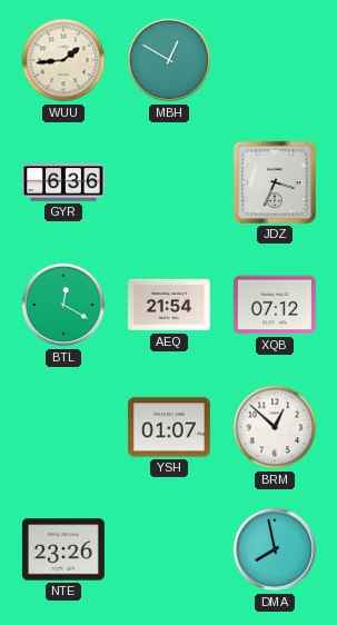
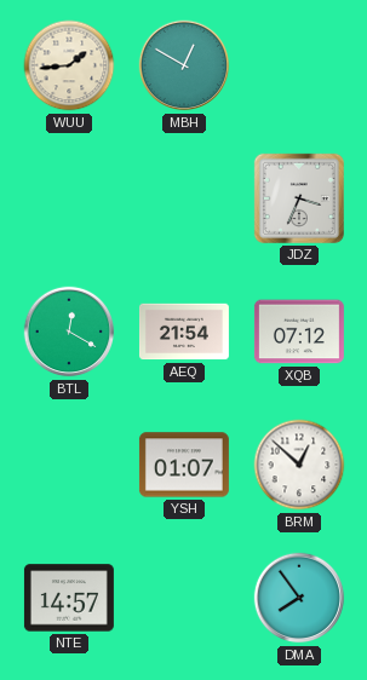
GYR: 6:36 -> none
NTE: 23:26 -> 14:57
DMA: 7:58 -> 7:54
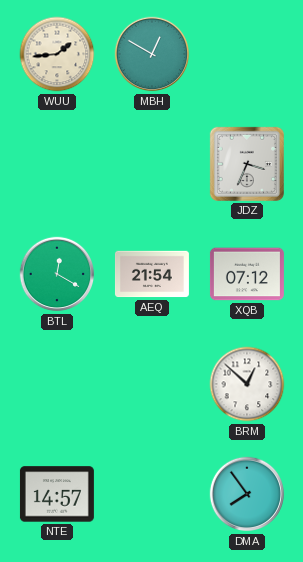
YSH: 01:07 -> none
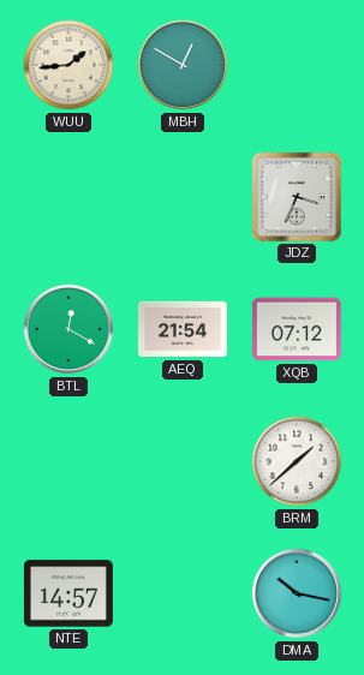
BRM: 12:52 -> 1:38
DMA: 7:54 -> 10:17
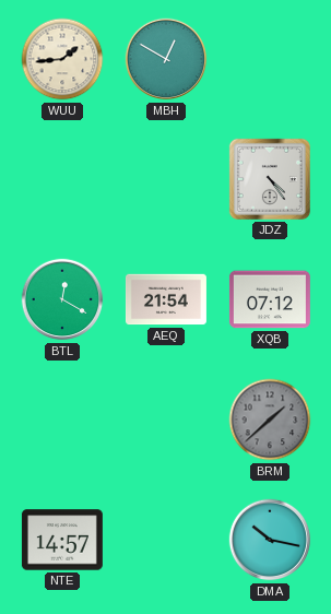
JDZ: 3:34 -> 4:24
BRM dial: white -> grey
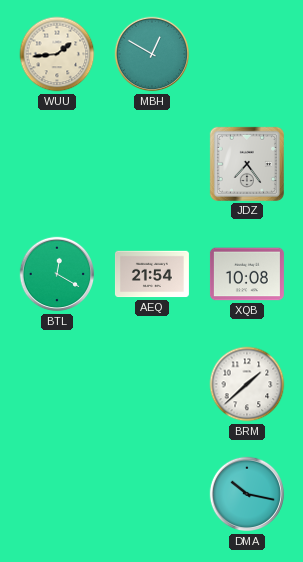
JDZ: 4:24 -> 7:24
XQB: 07:12 -> 10:08
BRM dial: grey -> white
NTE: 14:57 -> none
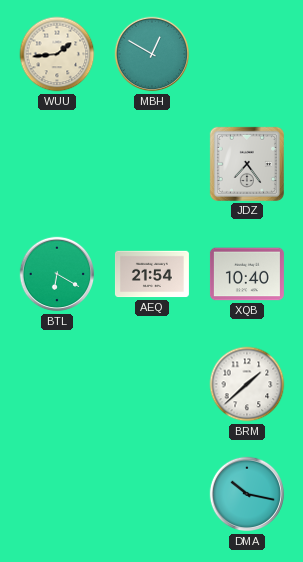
BTL: 12:20 -> 6:20
XQB: 10:08 -> 10:40
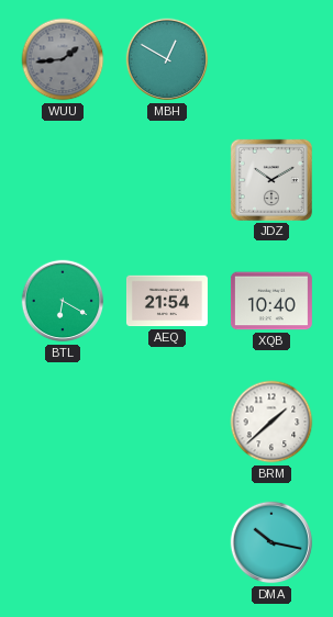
WUU dial: cream -> grey
JDZ: 7:24 -> 10:10
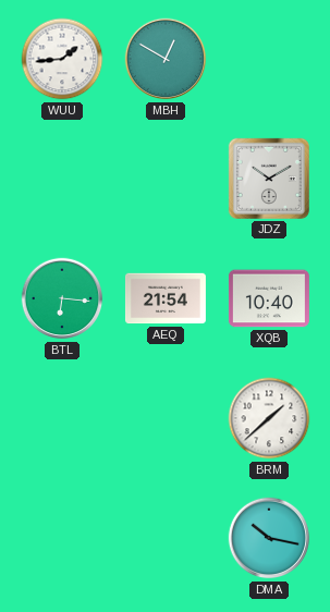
WUU dial: grey -> white
BTL: 6:20 -> 6:16
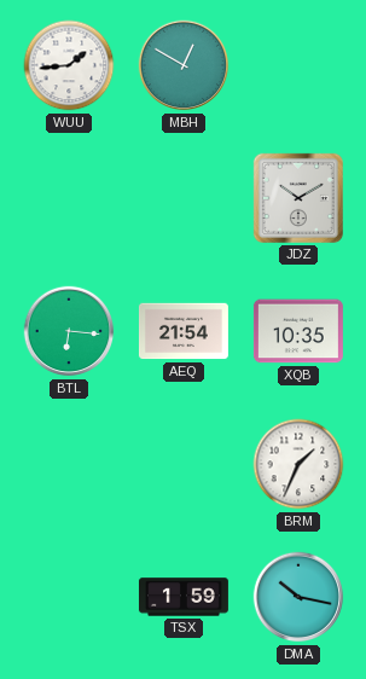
XQB: 10:40 -> 10:35
BRM: 1:38 -> 1:34
TSX: none -> 1:59
